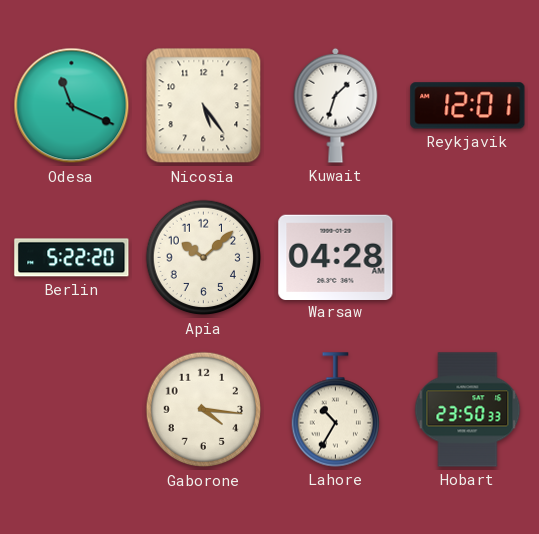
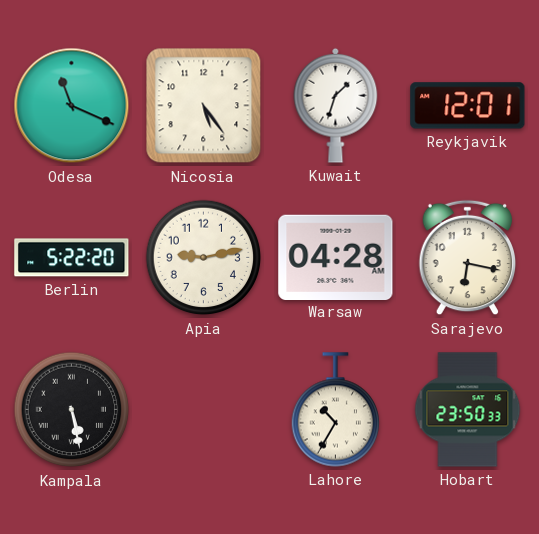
Apia: 10:08 -> 9:13
Sarajevo: none -> 6:17
Kampala: none -> 5:28
Gaborone: 4:16 -> none
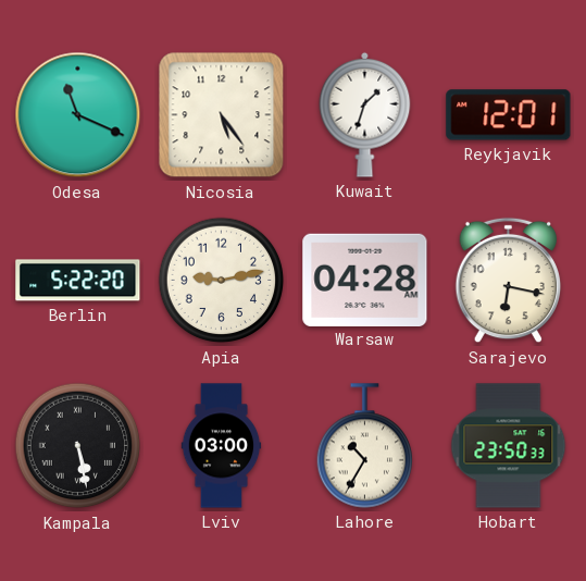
Lviv: none -> 03:00
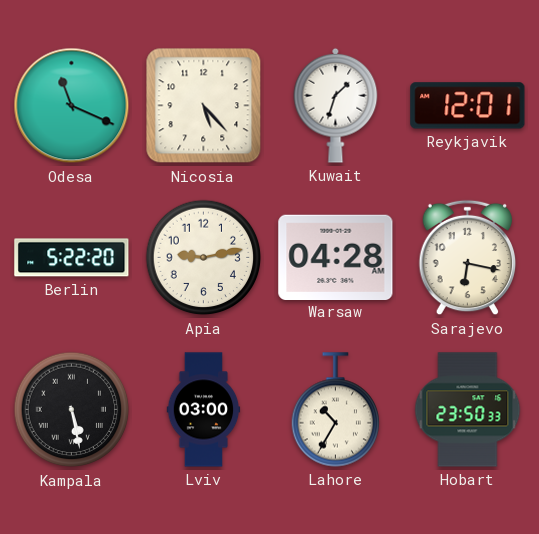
Nicosia: 5:24 -> 5:23
